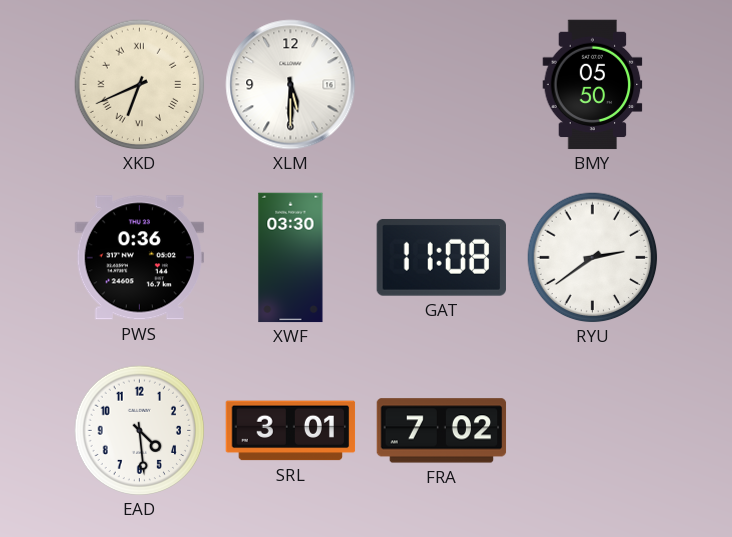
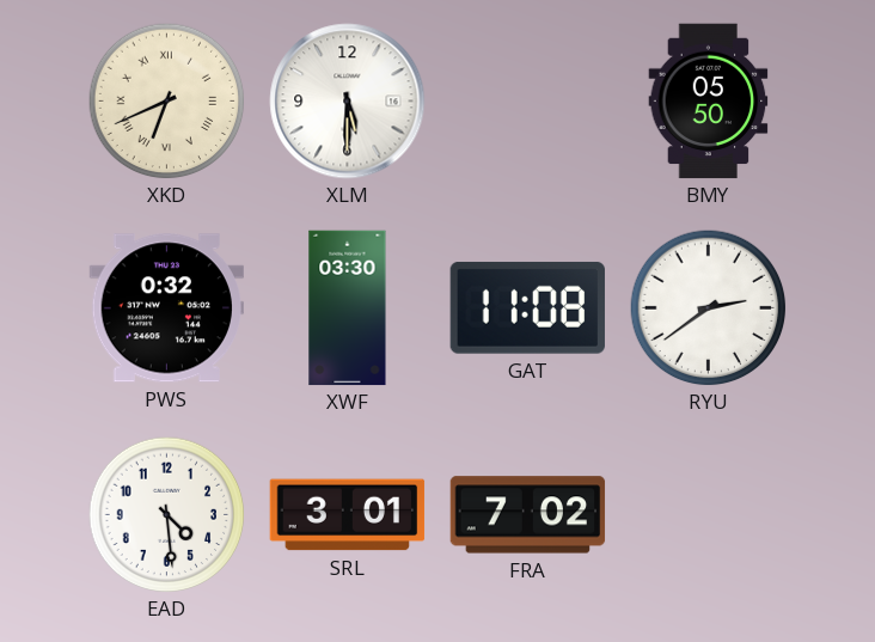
PWS: 0:36 -> 0:32
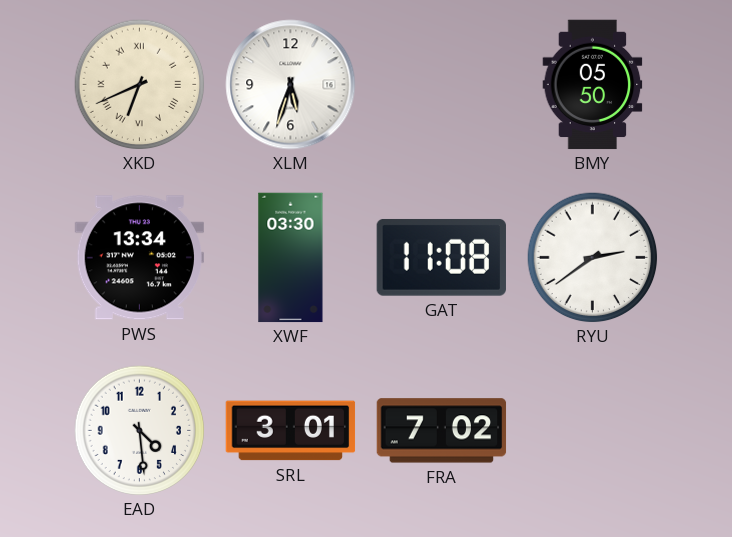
XLM: 5:30 -> 5:33
PWS: 0:32 -> 13:34
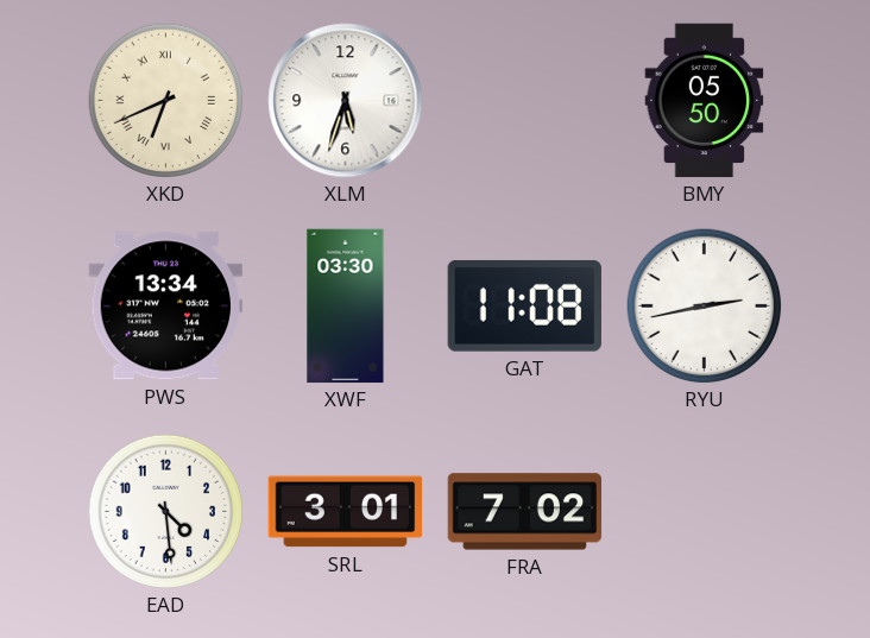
RYU: 2:39 -> 2:43
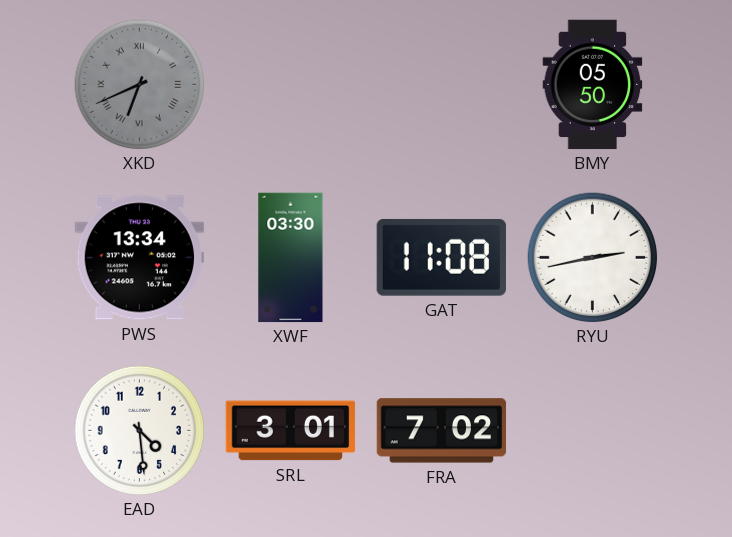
XKD dial: cream -> grey
XLM: 5:33 -> none
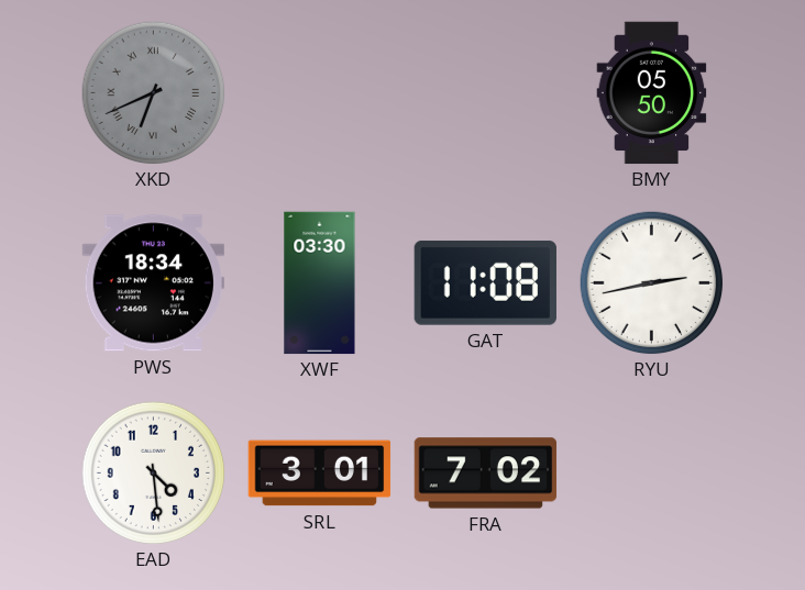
PWS: 13:34 -> 18:34
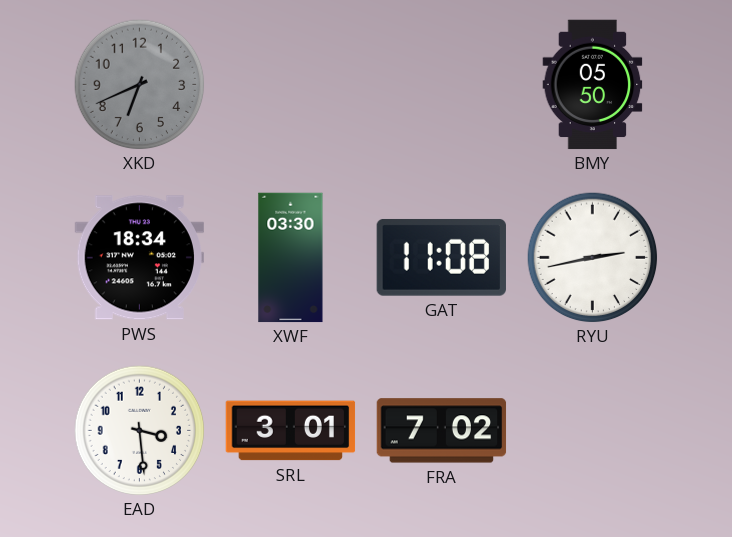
XKD numerals: Roman -> Arabic
EAD: 4:29 -> 3:29
